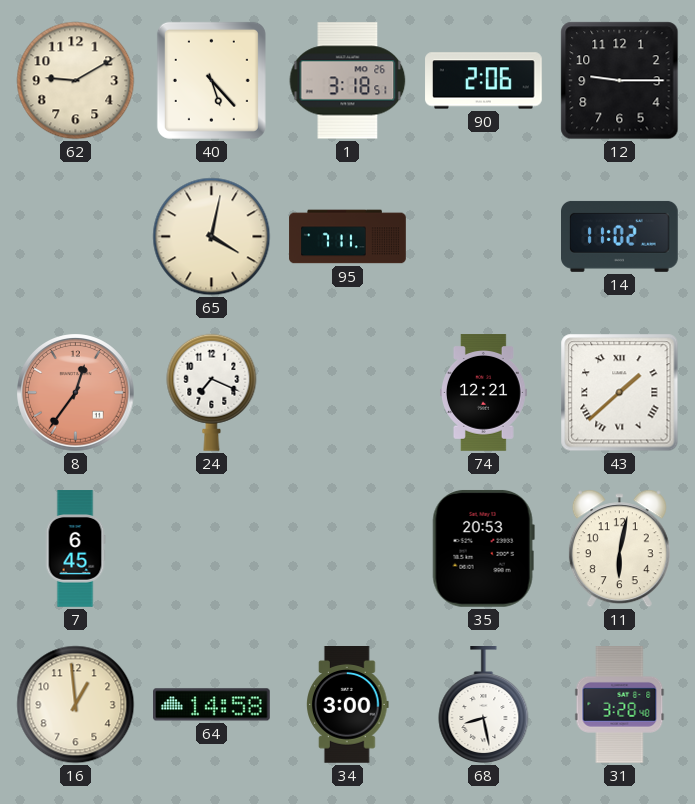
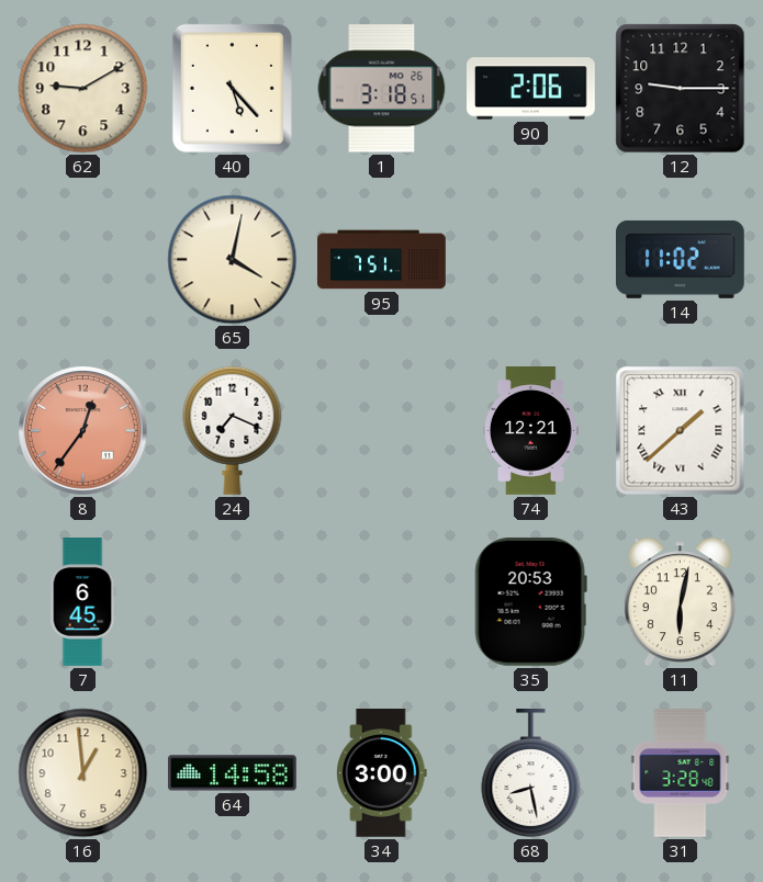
95: 7:11 -> 7:51
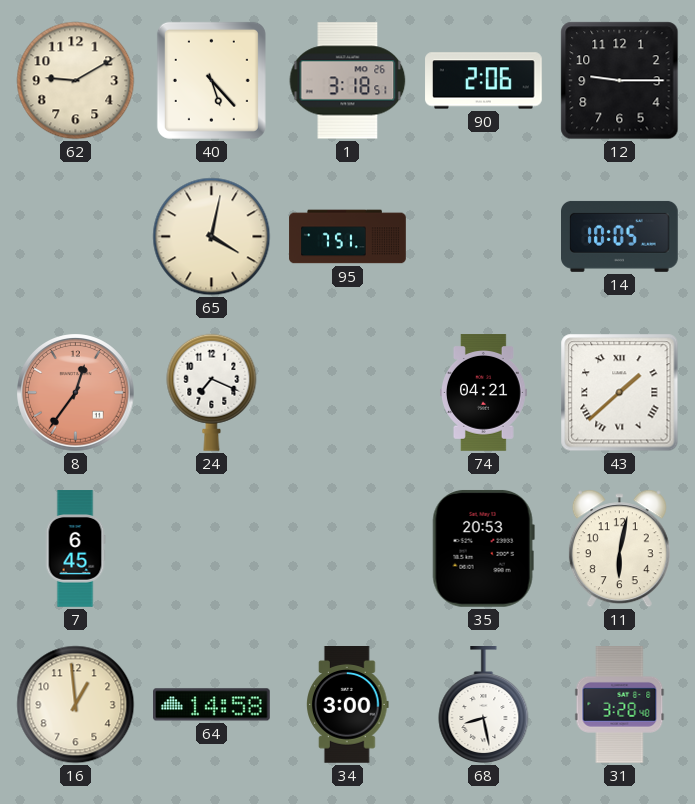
14: 11:02 -> 10:05
74: 12:21 -> 04:21
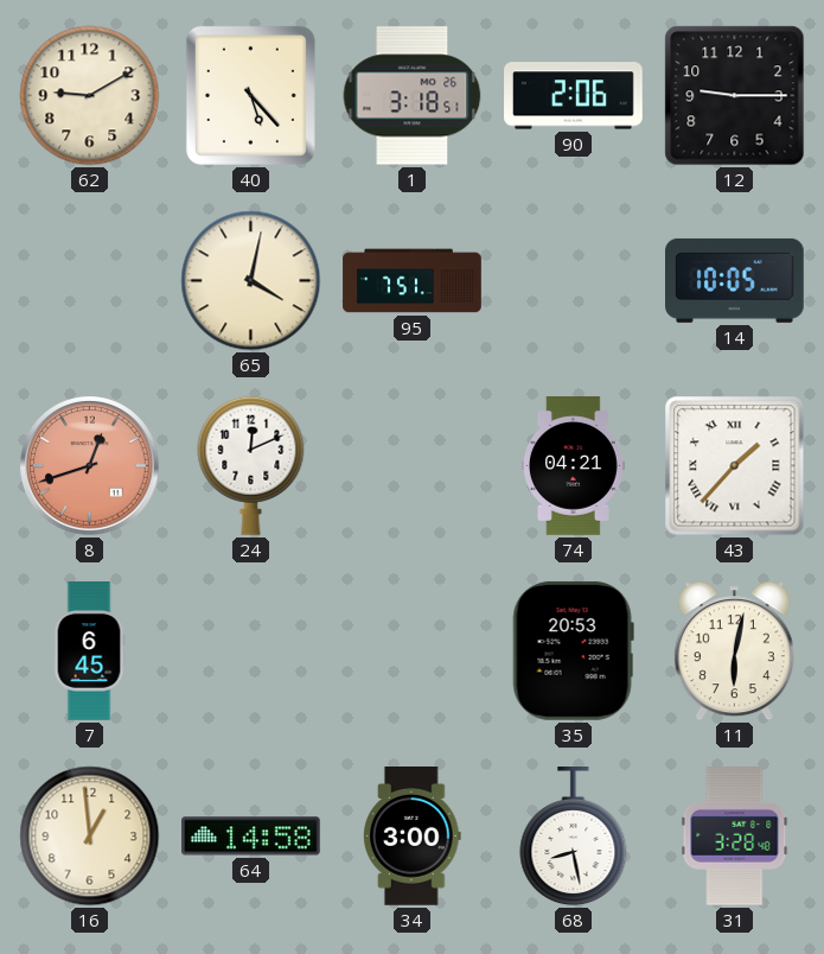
8: 12:36 -> 12:42
24: 7:19 -> 12:11
43: 1:38 -> 1:37
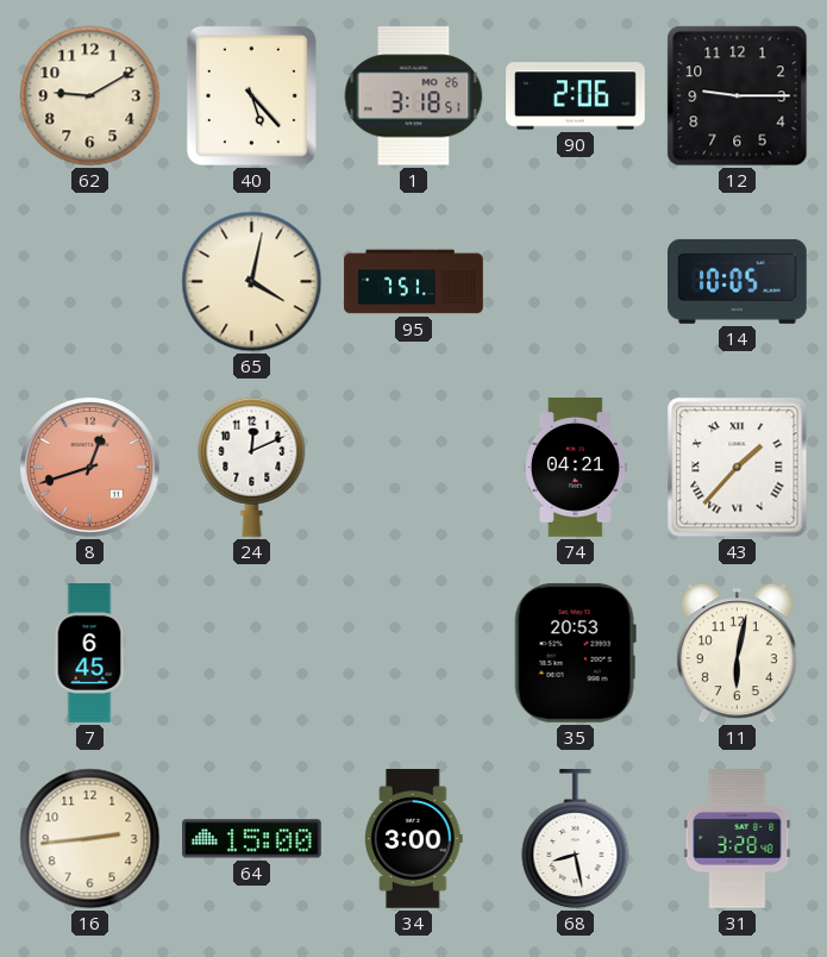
16: 12:59 -> 2:44
64: 14:58 -> 15:00
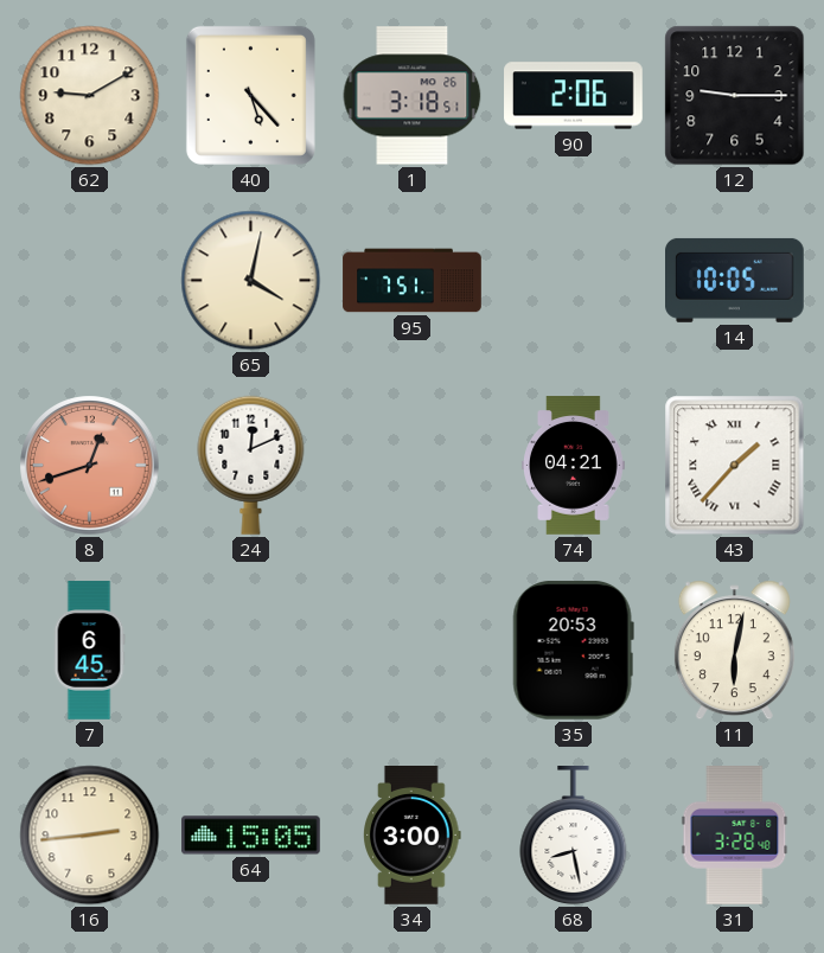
64: 15:00 -> 15:05
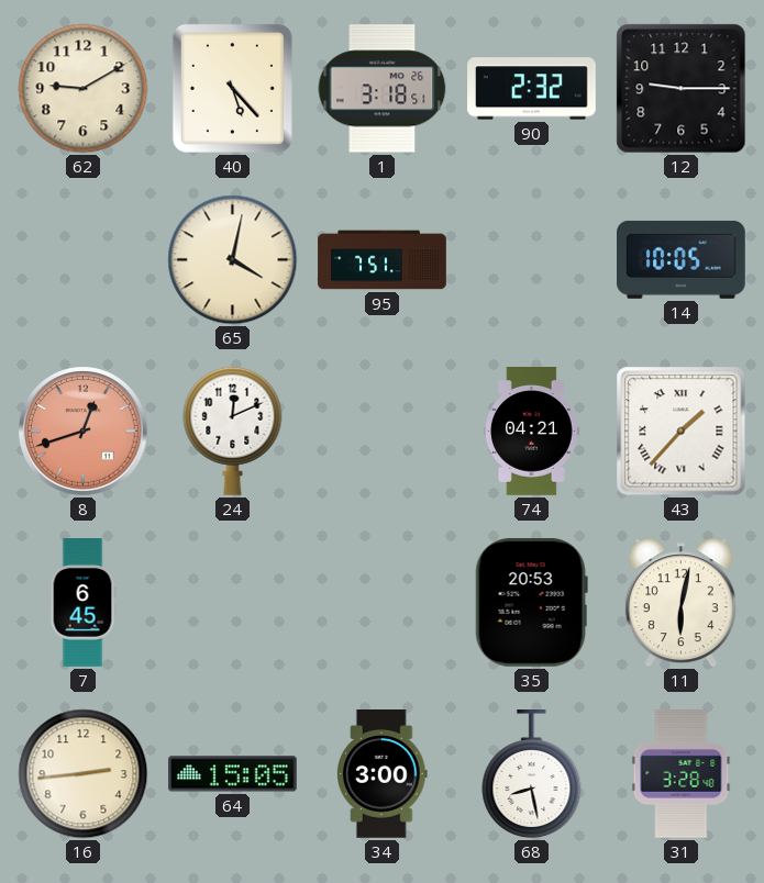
90: 2:06 -> 2:32
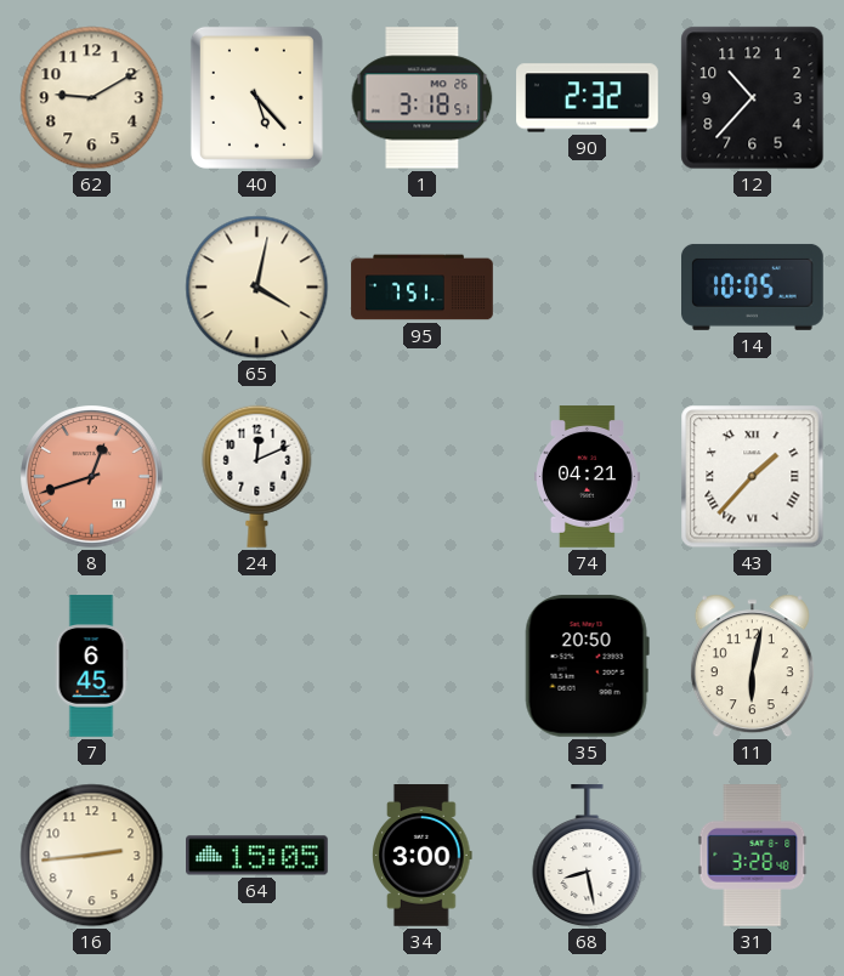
12: 9:15 -> 10:37
35: 20:53 -> 20:50
